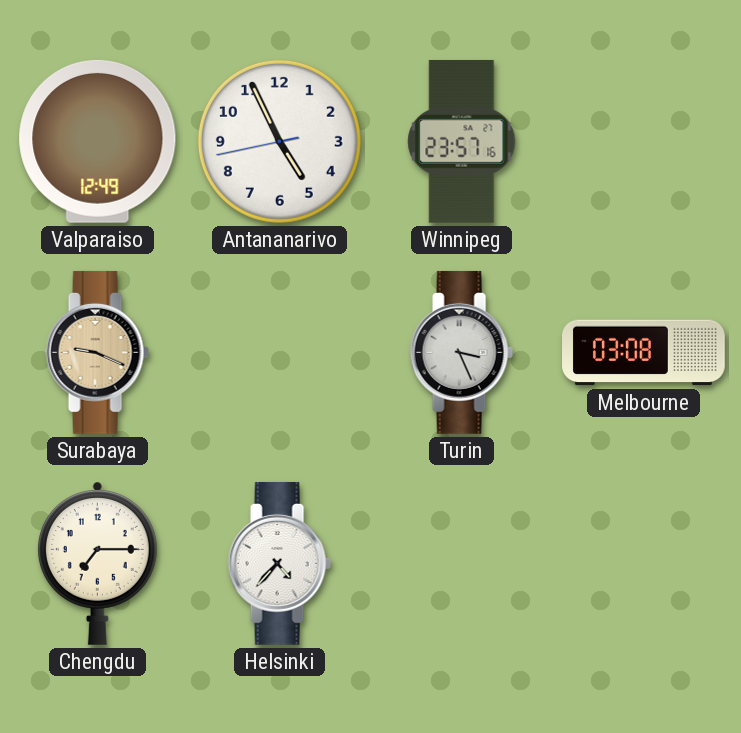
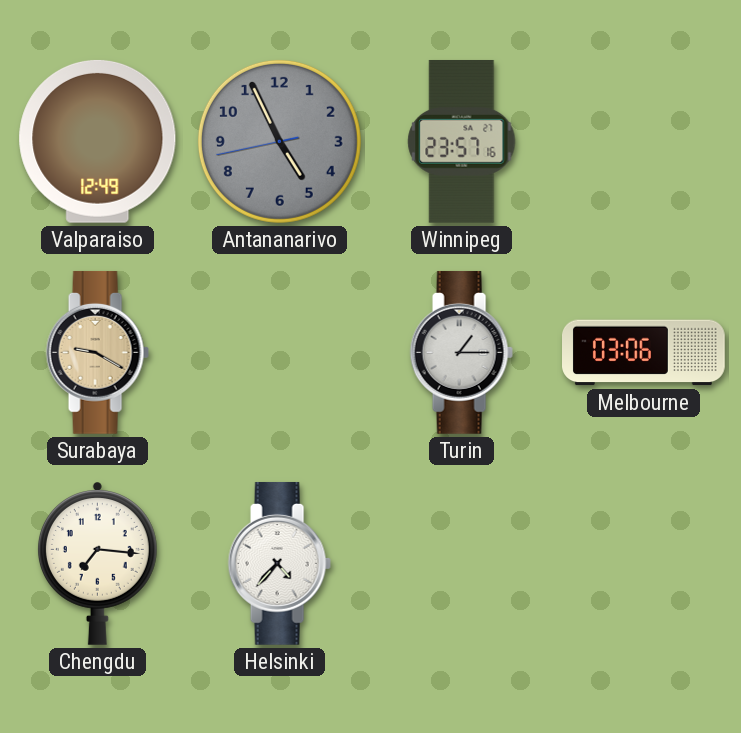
Antananarivo dial: white -> grey
Surabaya: 9:19 -> 9:20
Turin: 3:26 -> 1:15
Melbourne: 03:08 -> 03:06
Chengdu: 7:15 -> 7:16
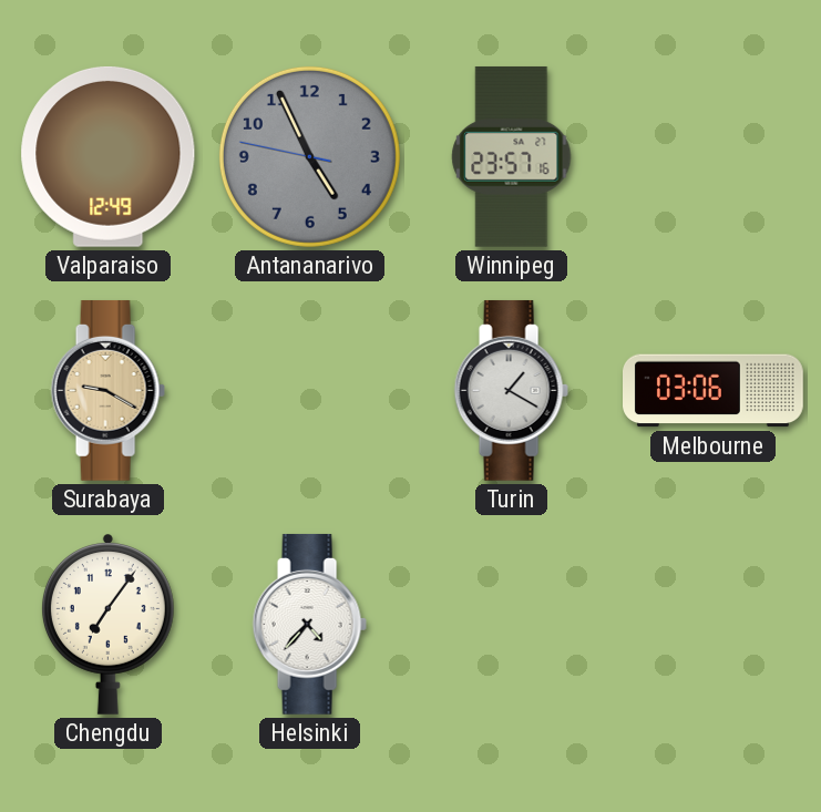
Antananarivo: 4:55:43 -> 4:55:47
Turin: 1:15 -> 1:20
Chengdu: 7:16 -> 7:06
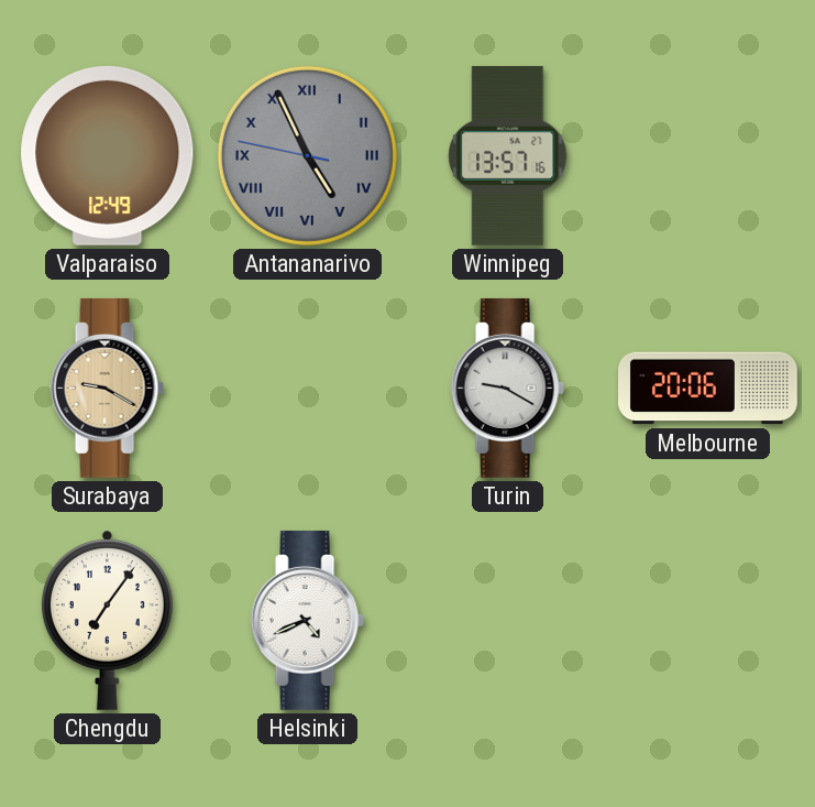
Antananarivo numerals: Arabic -> Roman
Winnipeg: 23:57 -> 13:57
Turin: 1:20 -> 9:20
Melbourne: 03:06 -> 20:06
Helsinki: 4:37 -> 4:41
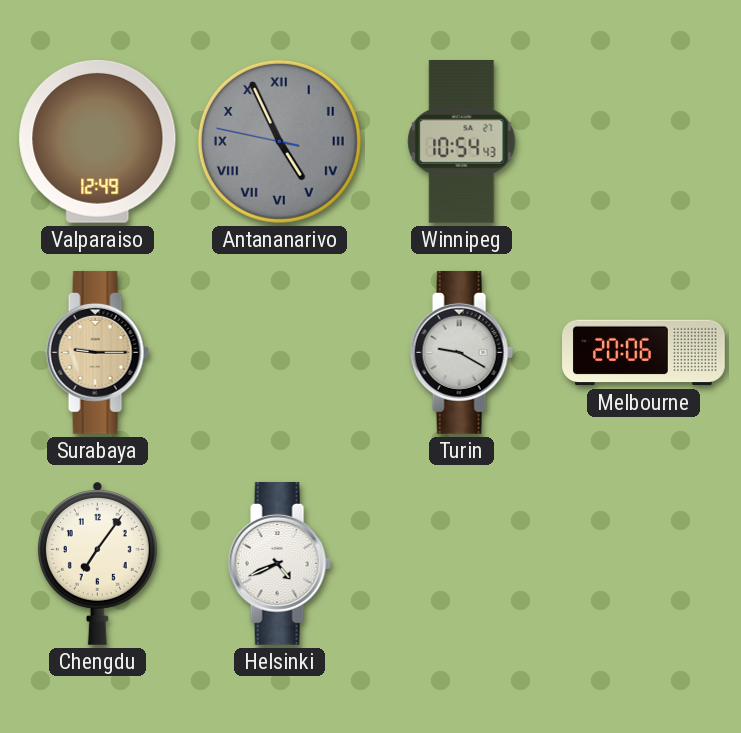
Winnipeg: 13:57 -> 10:54
Surabaya: 9:20 -> 9:15
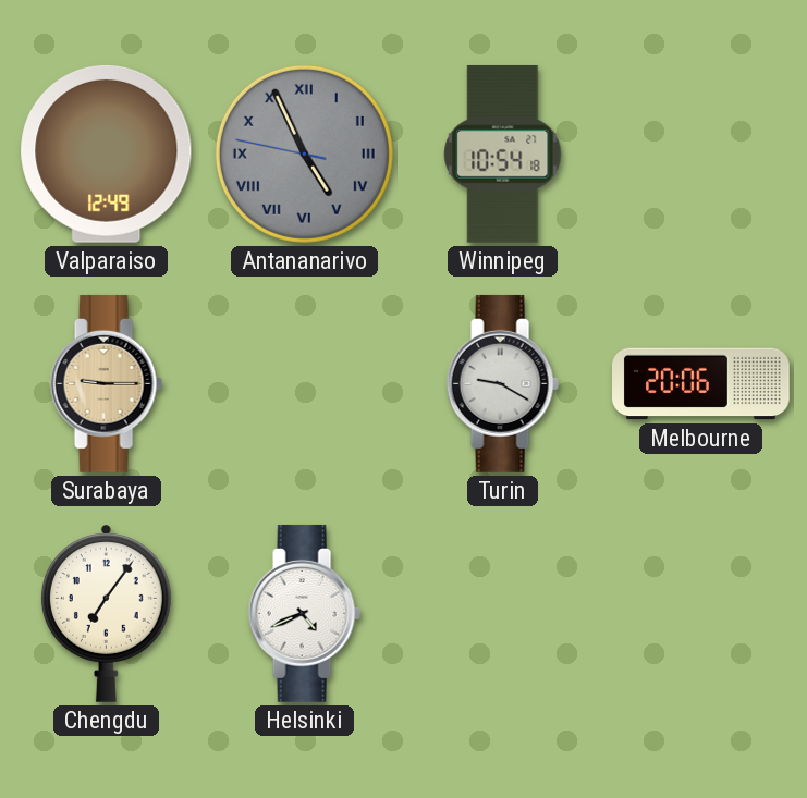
Winnipeg: 10:54:43 -> 10:54:18
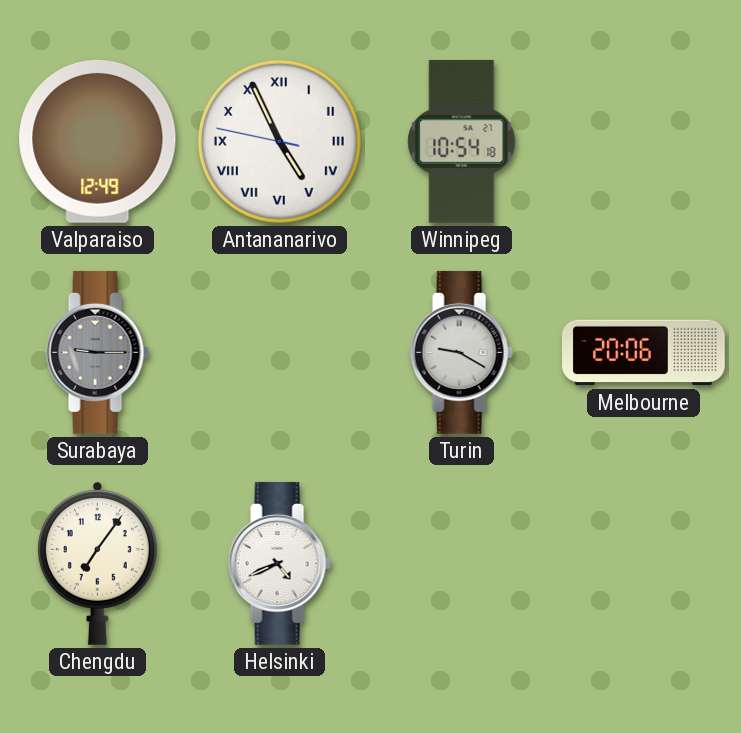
Antananarivo dial: grey -> white
Surabaya dial: champagne -> grey
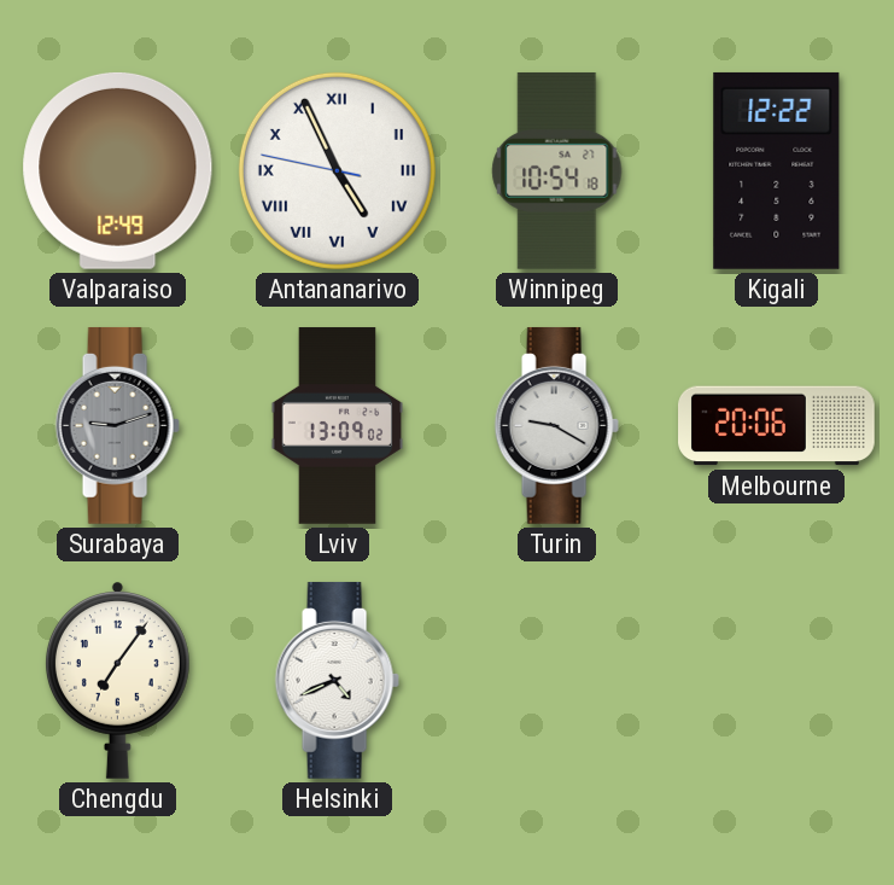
Kigali: none -> 12:22
Surabaya: 9:15 -> 9:12
Lviv: none -> 13:09
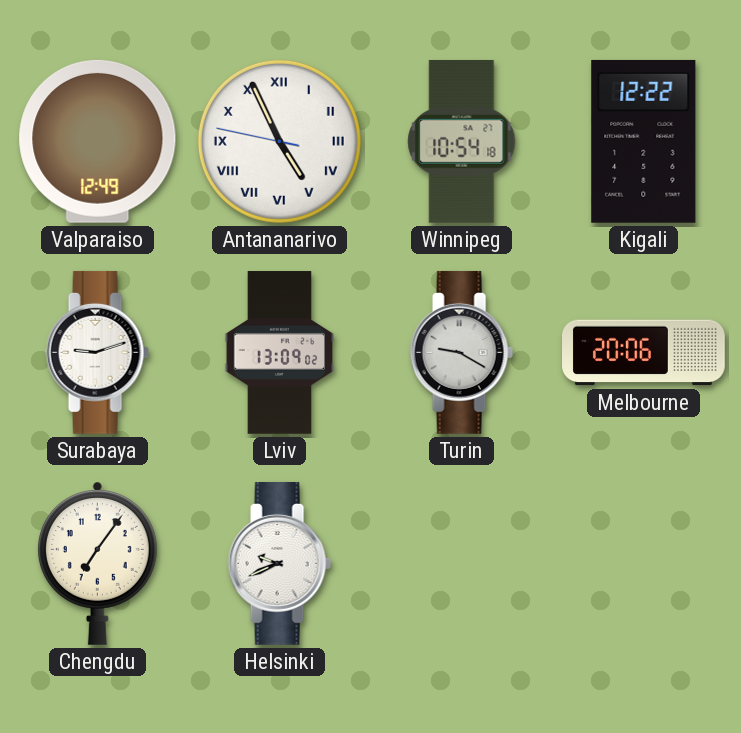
Surabaya dial: grey -> white
Helsinki: 4:41 -> 9:41
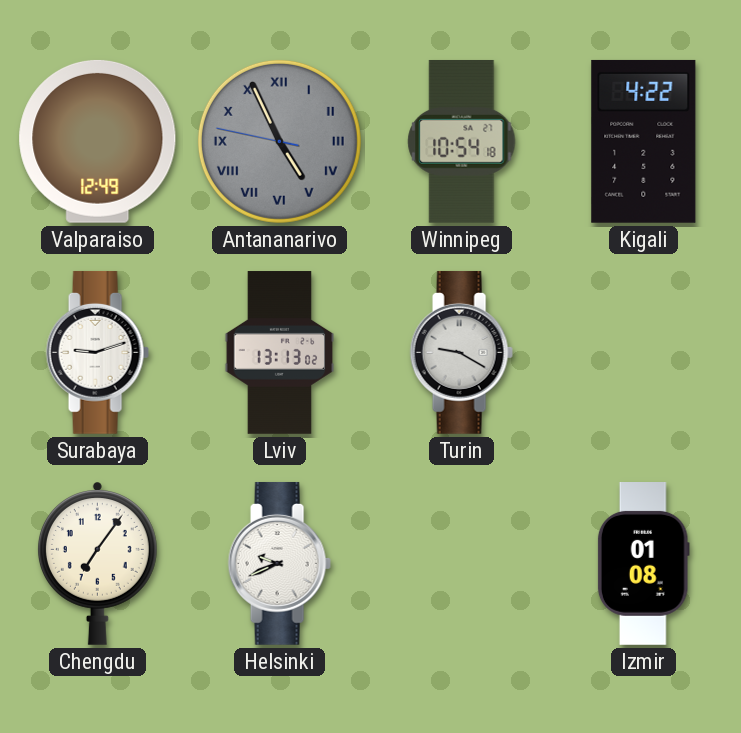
Antananarivo dial: white -> grey
Kigali: 12:22 -> 4:22
Lviv: 13:09 -> 13:13
Melbourne: 20:06 -> none
Izmir: none -> 01:08
